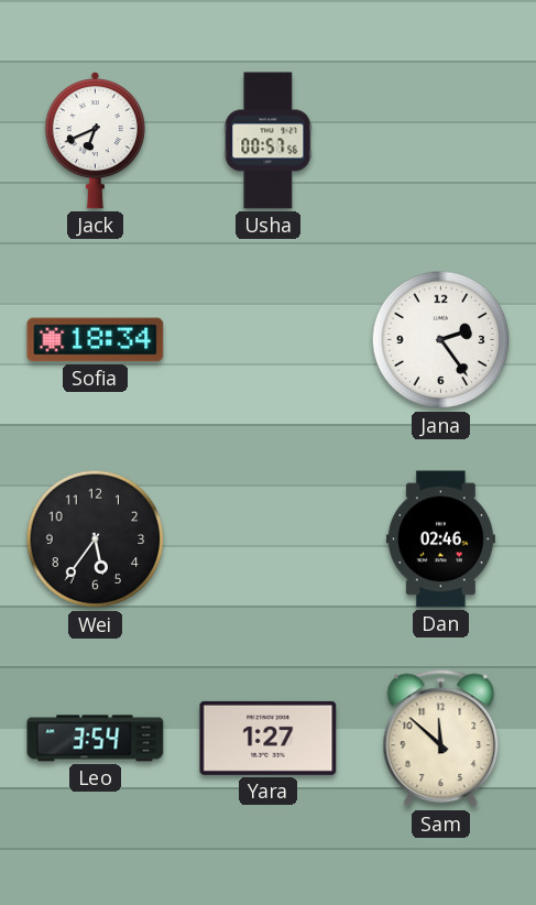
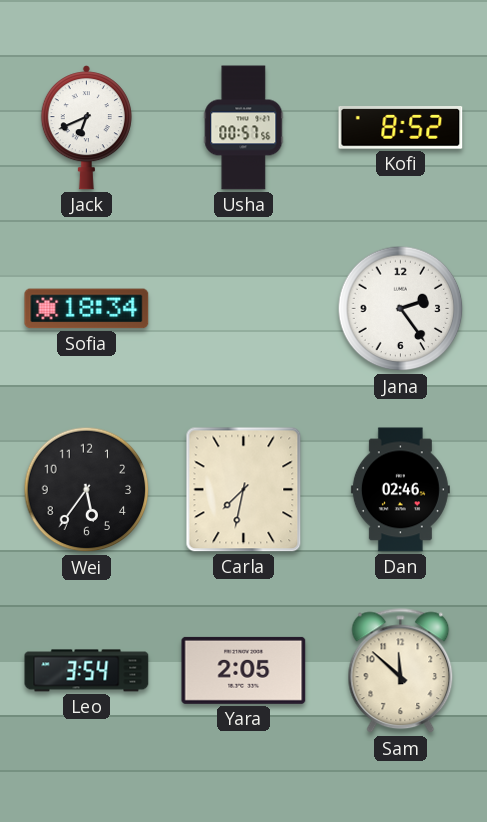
Kofi: none -> 8:52
Carla: none -> 7:32
Yara: 1:27 -> 2:05
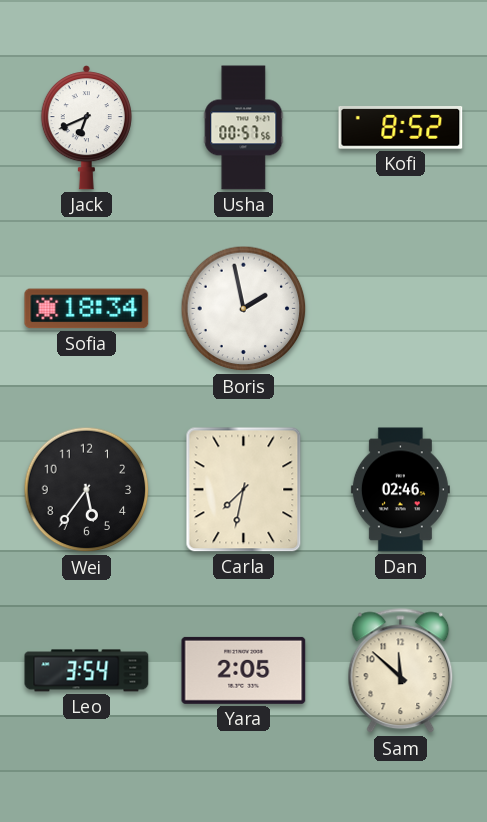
Boris: none -> 1:58
Jana: 2:24 -> none
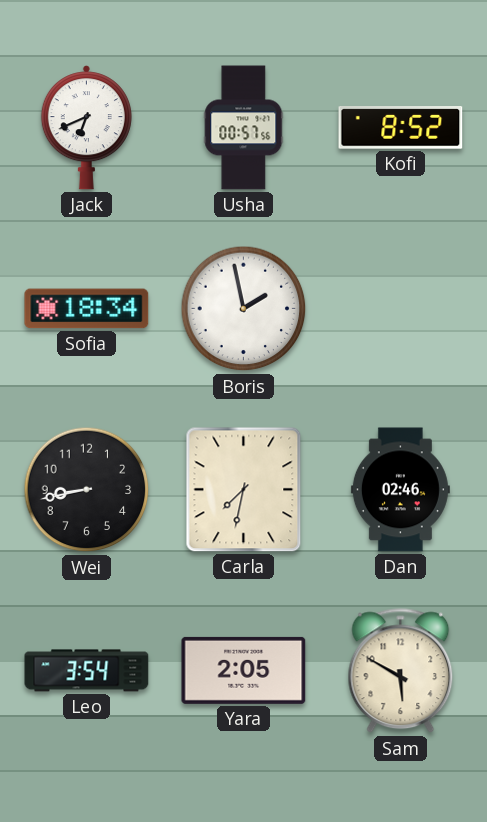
Wei: 5:36 -> 8:43
Sam: 11:52 -> 5:50
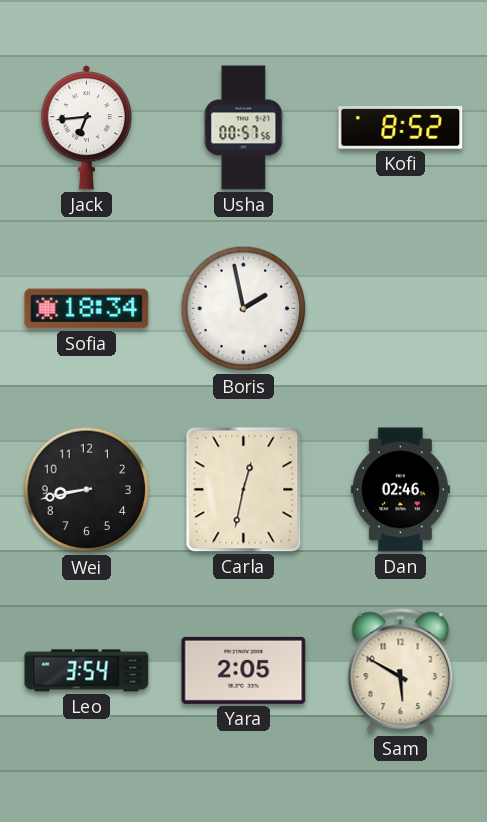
Jack: 6:41 -> 6:44
Carla: 7:32 -> 12:32
